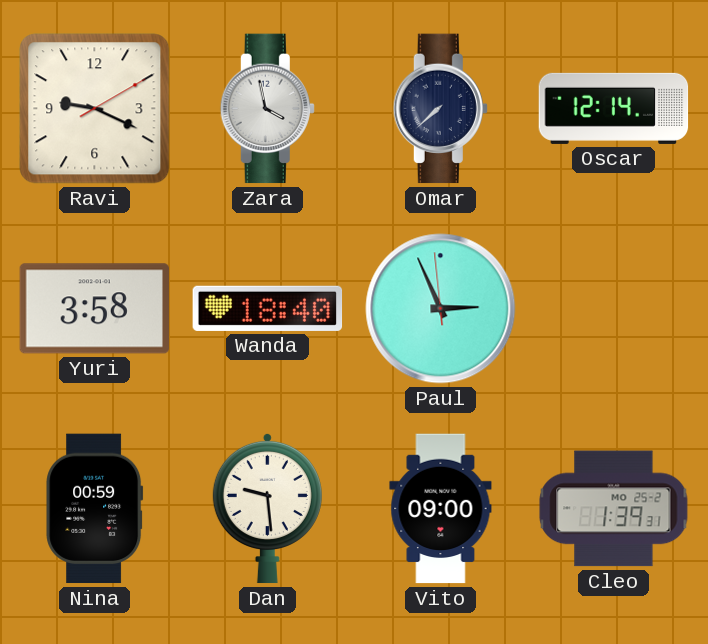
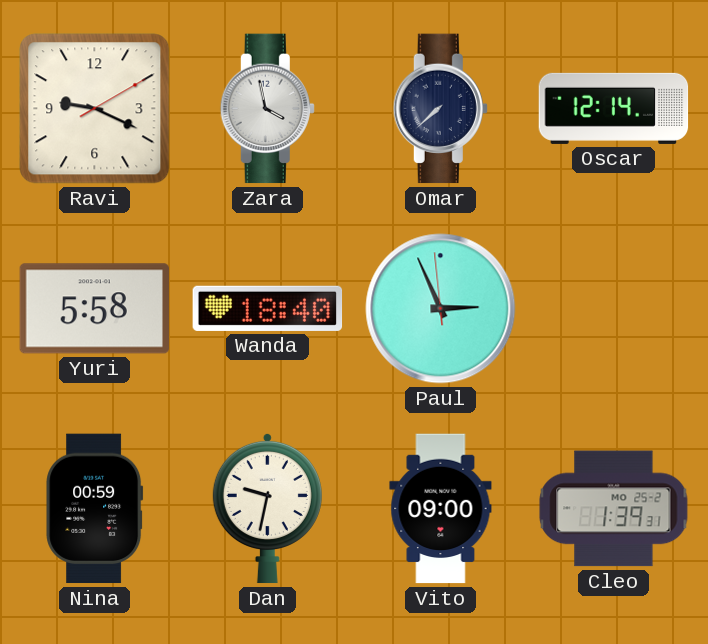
Yuri: 3:58 -> 5:58
Dan: 9:29 -> 9:32
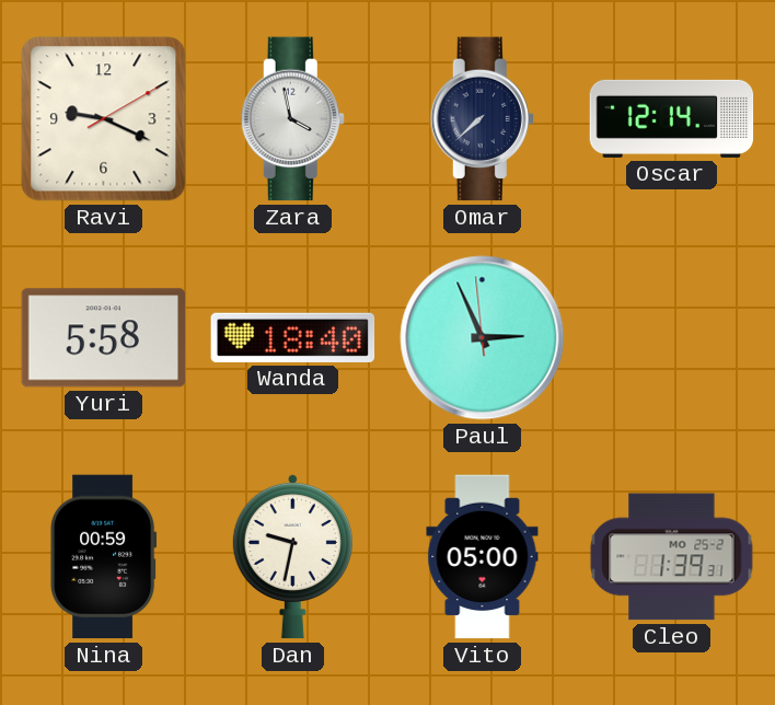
Vito: 09:00 -> 05:00
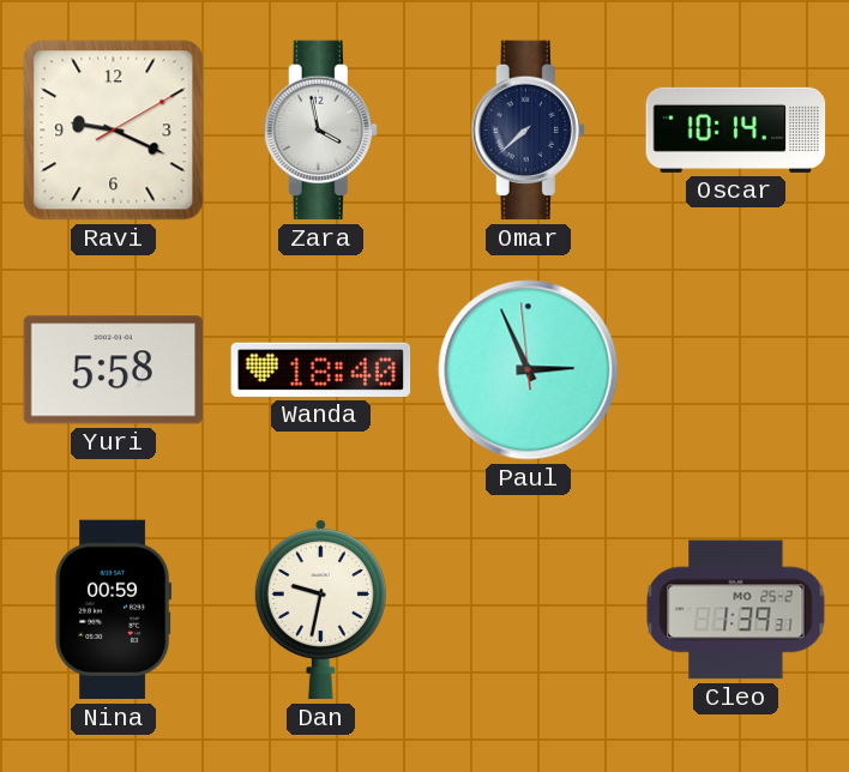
Oscar: 12:14 -> 10:14
Vito: 05:00 -> none
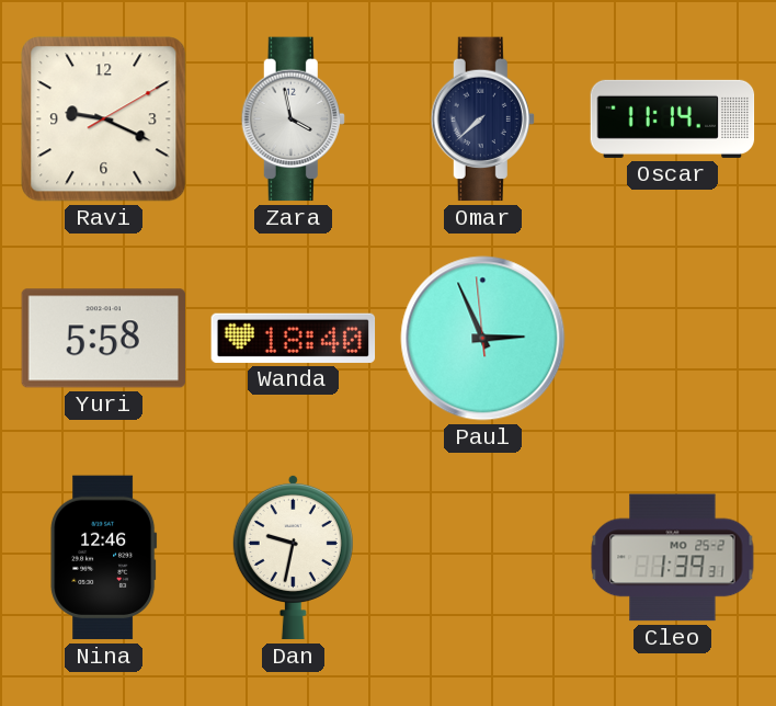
Oscar: 10:14 -> 11:14
Nina: 00:59 -> 12:46
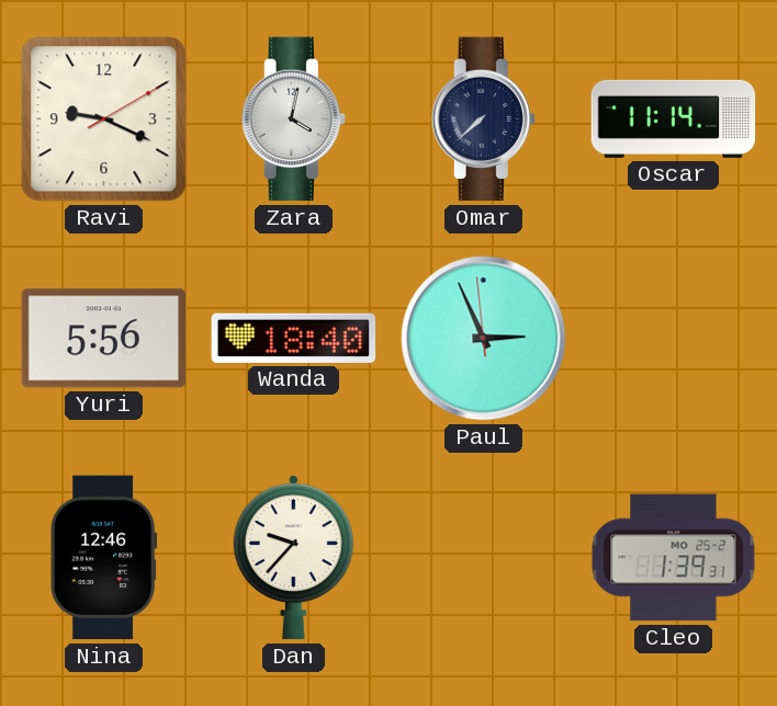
Zara: 3:58 -> 4:02
Yuri: 5:58 -> 5:56
Dan: 9:32 -> 9:37
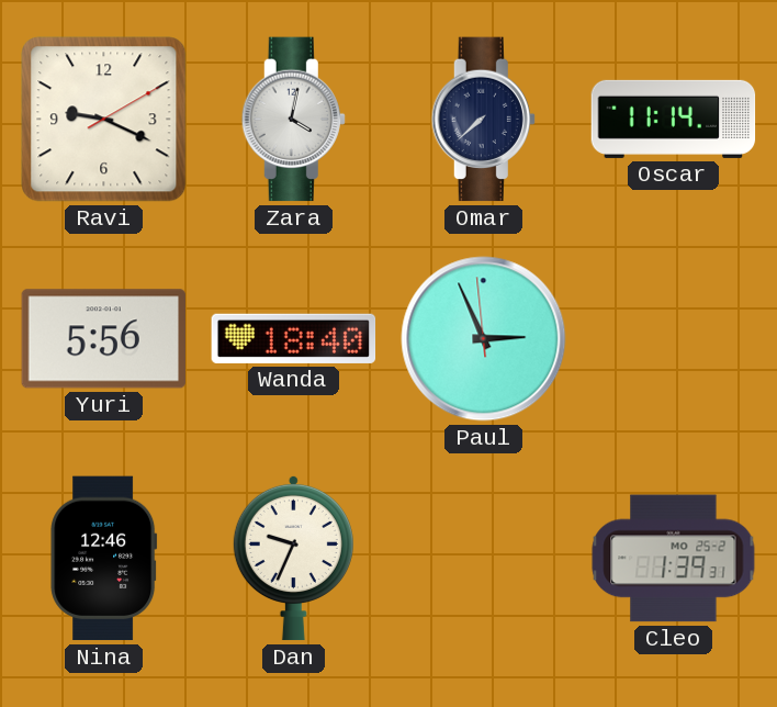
Dan: 9:37 -> 9:34
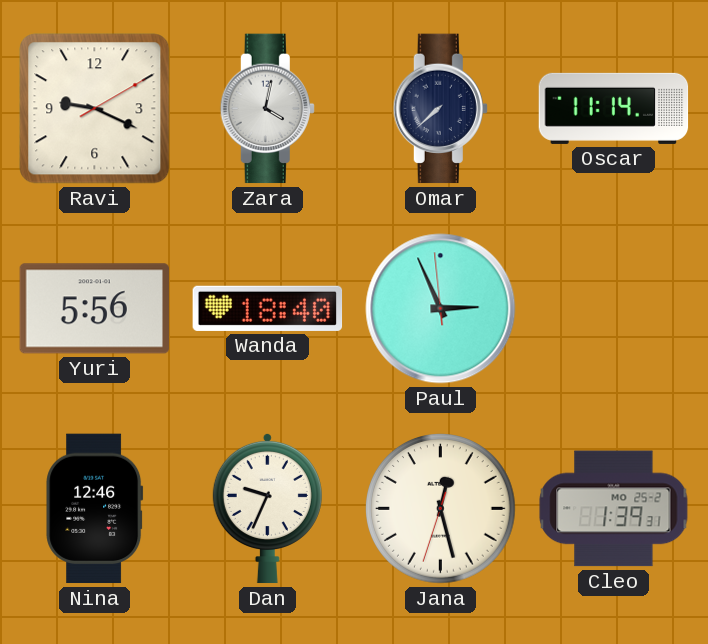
Jana: none -> 12:27
